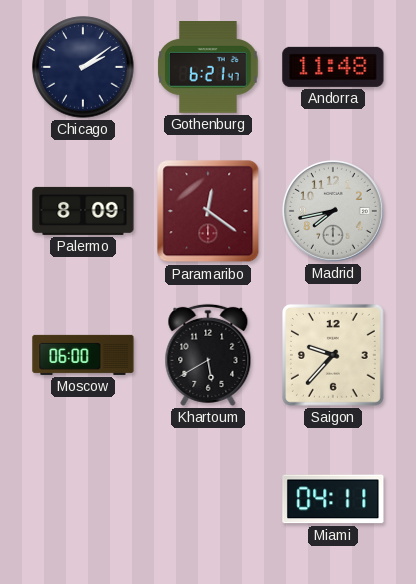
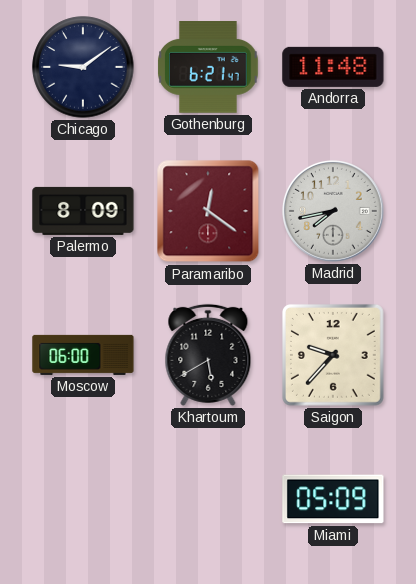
Chicago: 2:09 -> 9:09
Miami: 04:11 -> 05:09
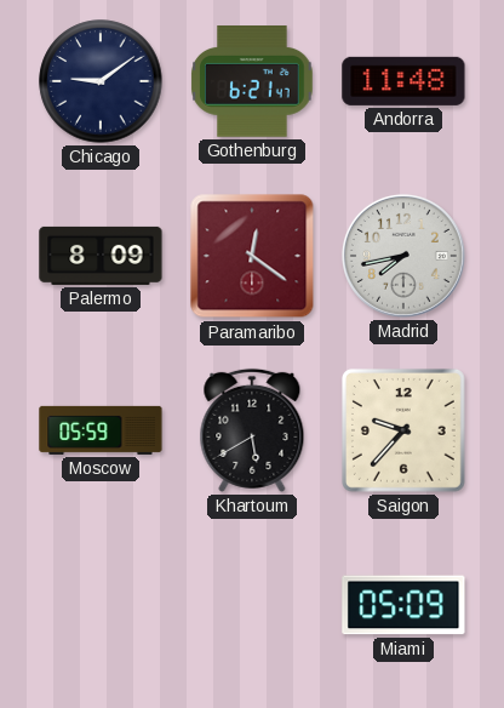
Moscow: 06:00 -> 05:59
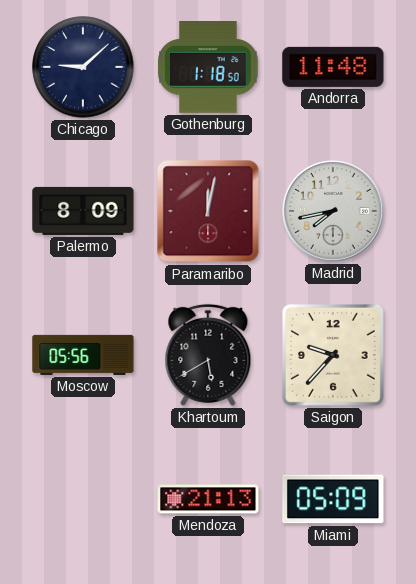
Chicago: 9:09 -> 9:08
Gothenburg: 6:21 -> 1:18
Paramaribo: 12:21 -> 12:02
Moscow: 05:59 -> 05:56
Mendoza: none -> 21:13
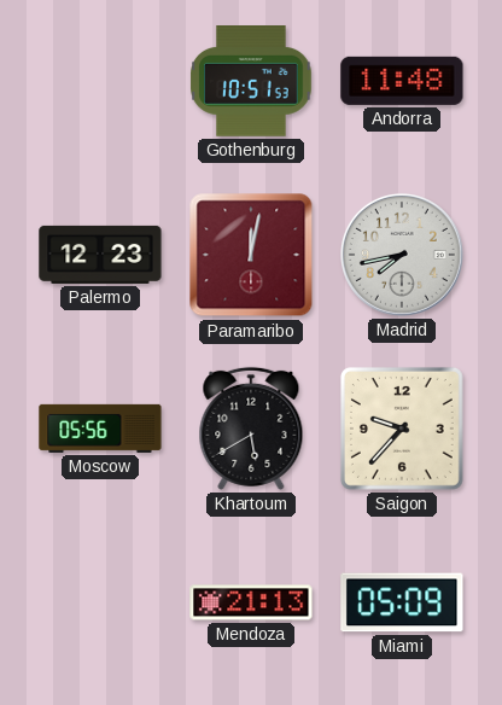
Chicago: 9:08 -> none
Gothenburg: 1:18 -> 10:51
Palermo: 8:09 -> 12:23
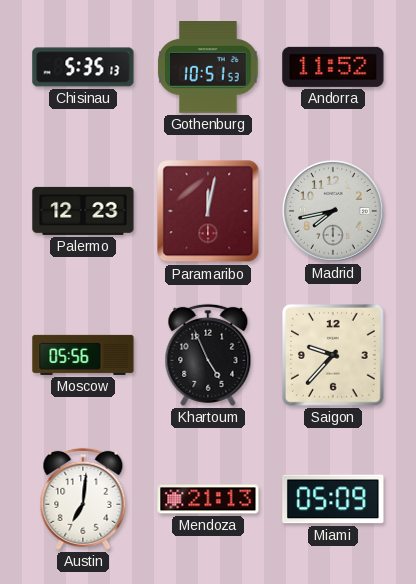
Chisinau: none -> 5:35
Andorra: 11:48 -> 11:52
Khartoum: 5:40 -> 4:56
Austin: none -> 7:01
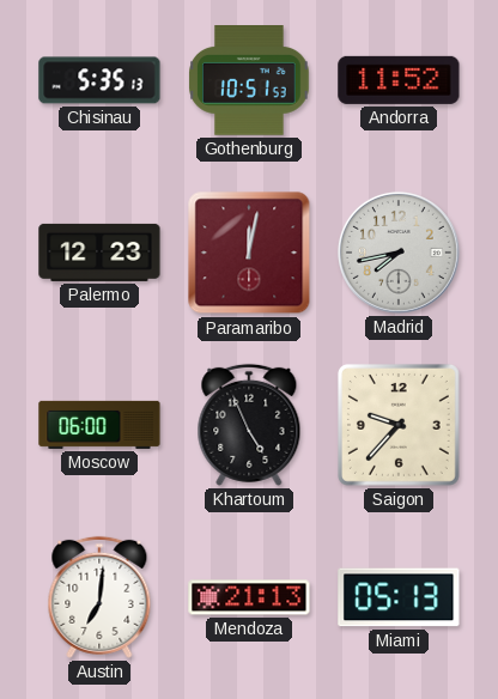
Moscow: 05:56 -> 06:00
Miami: 05:09 -> 05:13
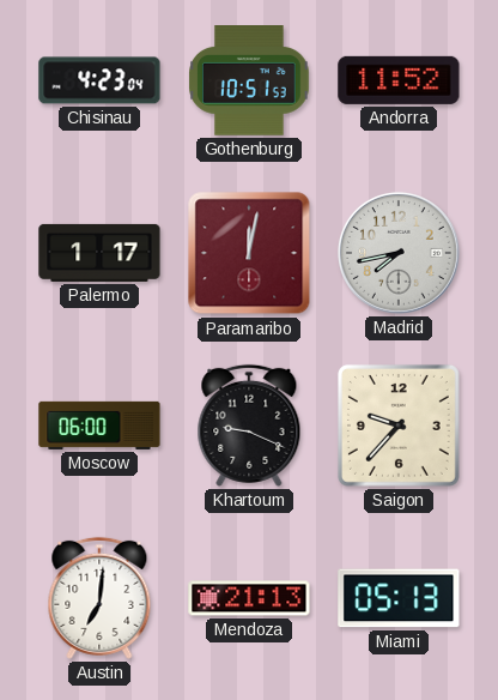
Chisinau: 5:35 -> 4:23
Palermo: 12:23 -> 1:17
Khartoum: 4:56 -> 9:19
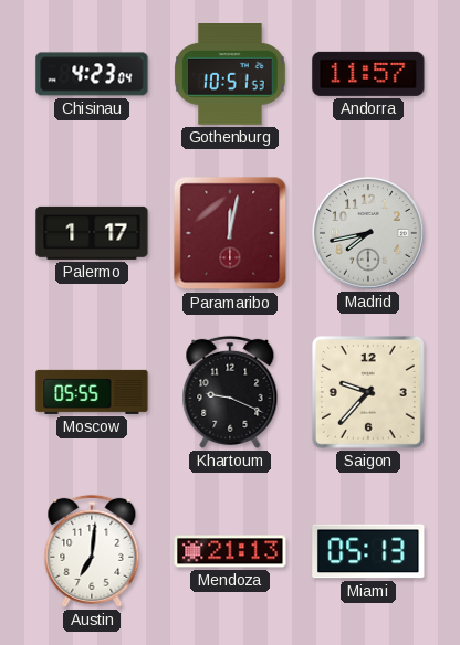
Andorra: 11:52 -> 11:57
Moscow: 06:00 -> 05:55
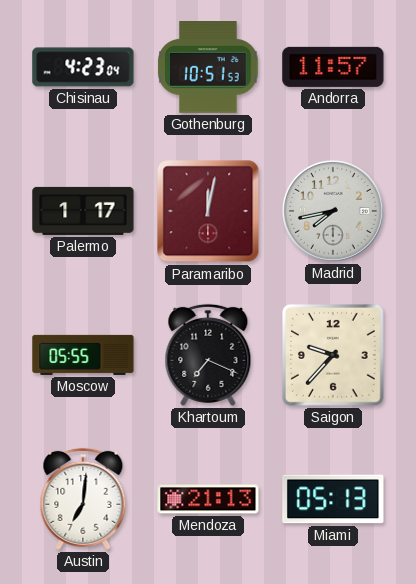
Khartoum: 9:19 -> 7:19
